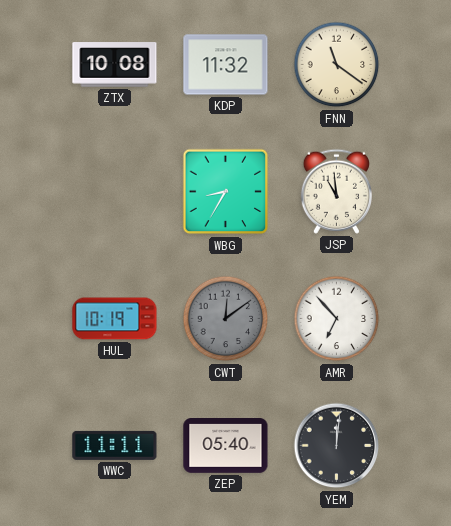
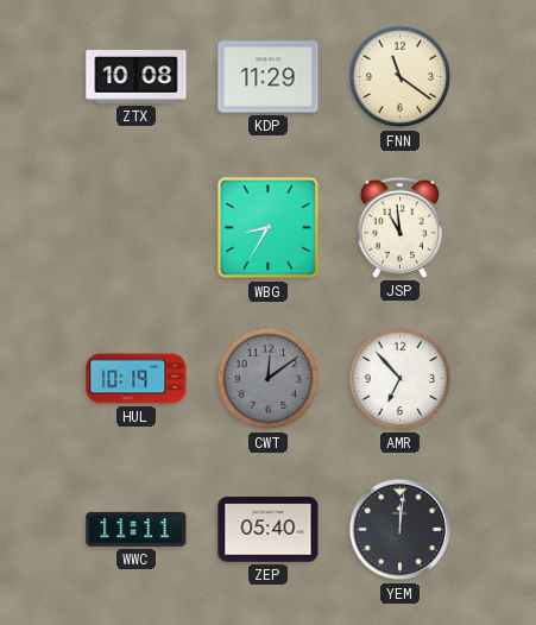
KDP: 11:32 -> 11:29
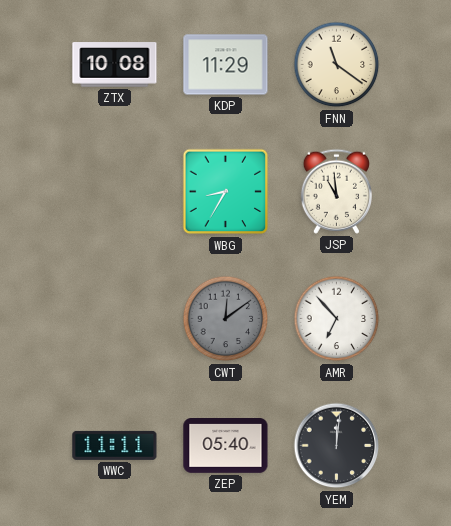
HUL: 10:19 -> none
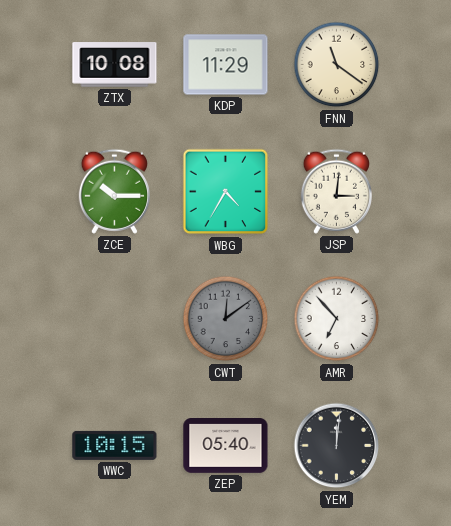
ZCE: none -> 10:15
WBG: 8:35 -> 4:35
JSP: 10:59 -> 3:01
WWC: 11:11 -> 10:15
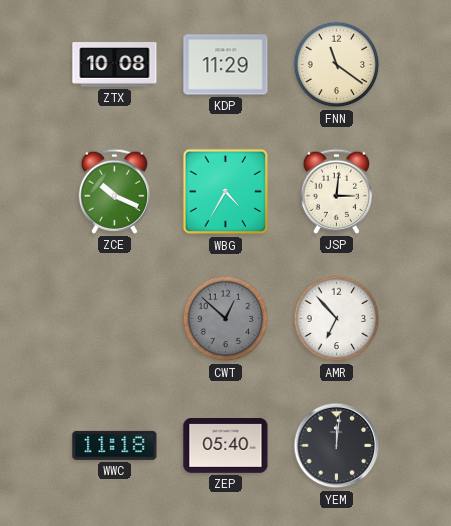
ZCE: 10:15 -> 10:19
CWT: 12:09 -> 12:52
WWC: 10:15 -> 11:18
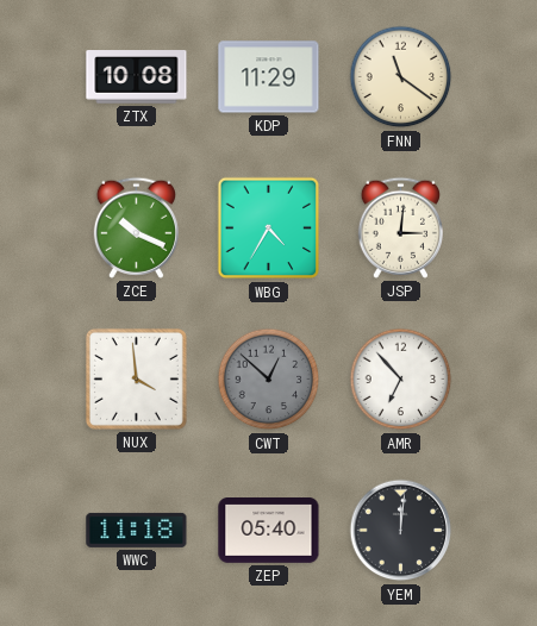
NUX: none -> 3:59
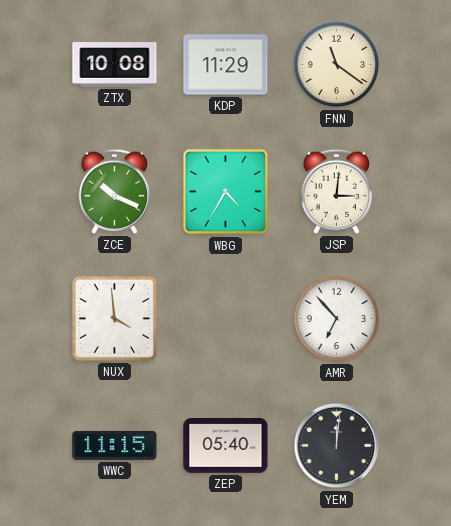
CWT: 12:52 -> none
WWC: 11:18 -> 11:15
